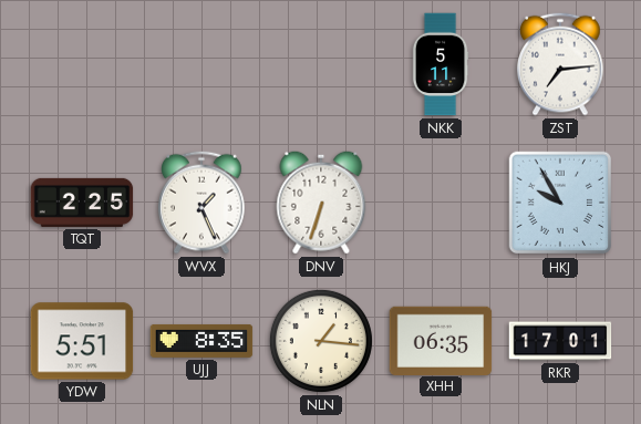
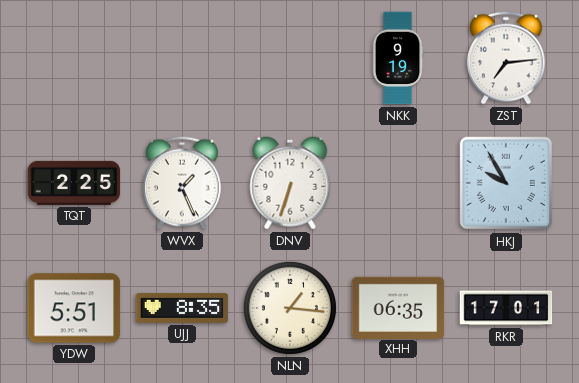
NKK: 5:11 -> 9:19
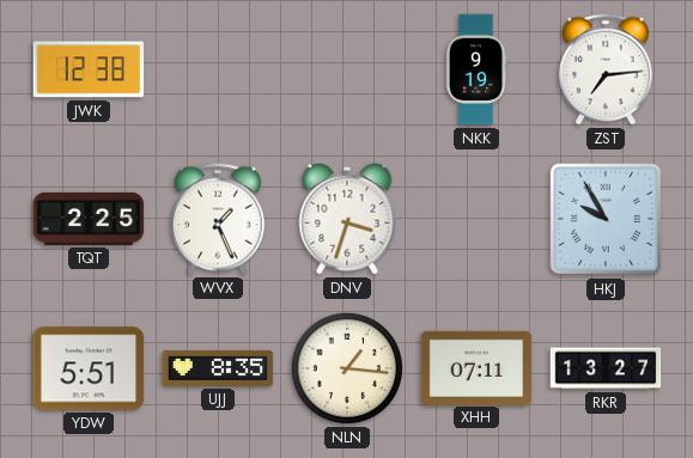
JWK: none -> 12:38
DNV: 6:33 -> 3:33
XHH: 06:35 -> 07:11
RKR: 17:01 -> 13:27
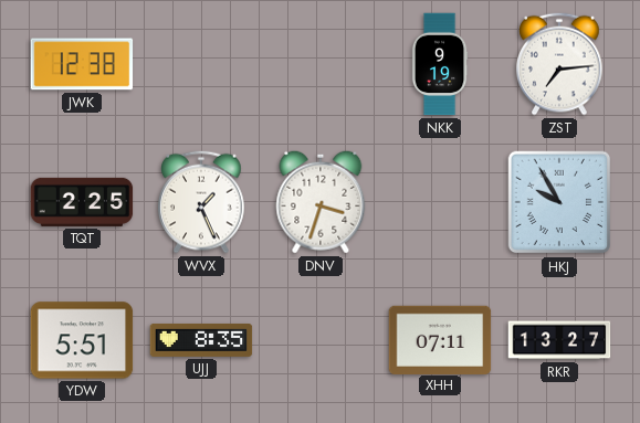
NLN: 1:16 -> none
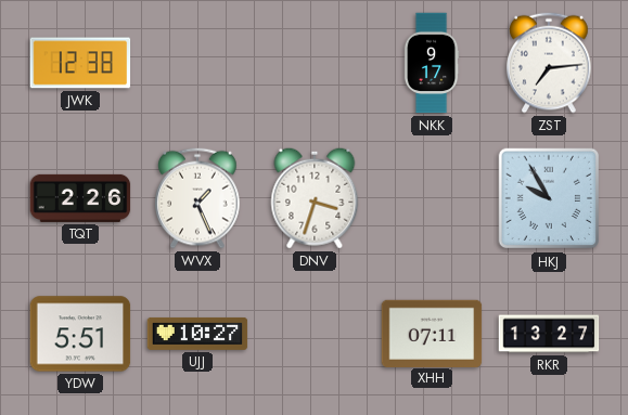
NKK: 9:19 -> 9:17
TQT: 2:25 -> 2:26
UJJ: 8:35 -> 10:27
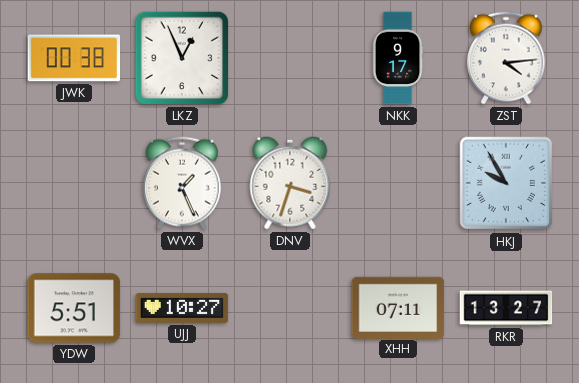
JWK: 12:38 -> 00:38
LKZ: none -> 12:56
ZST: 7:14 -> 4:14
TQT: 2:26 -> none
